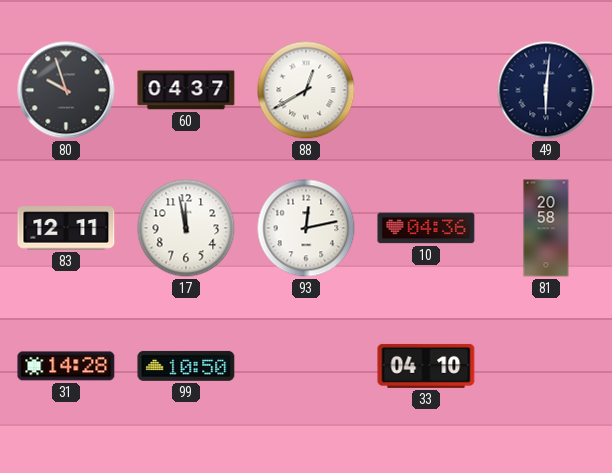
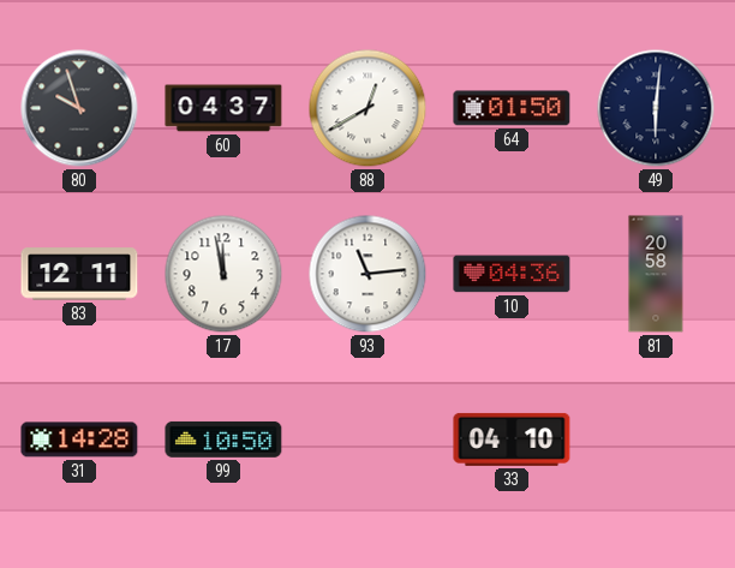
64: none -> 01:50
93: 12:13 -> 11:14
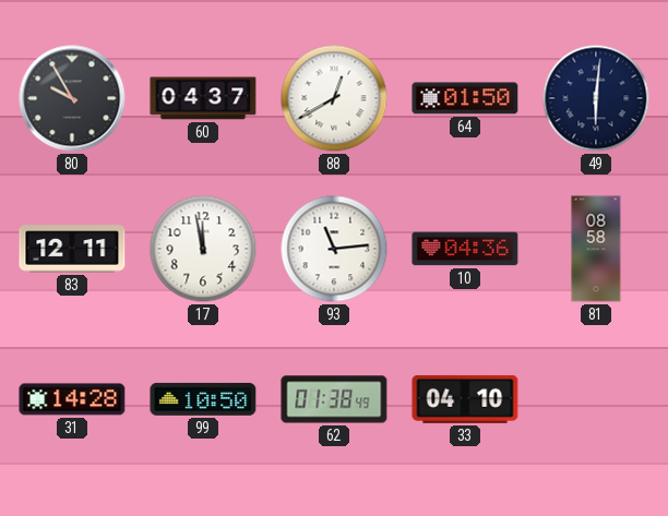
80: 9:57 -> 9:55
81: 20:58 -> 08:58
62: none -> 01:38
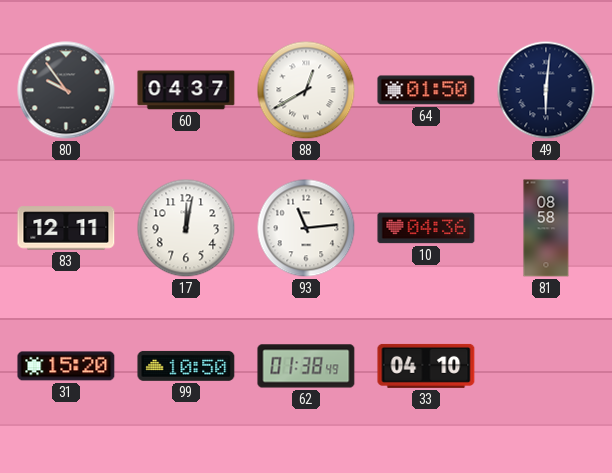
80: 9:55 -> 9:54
17: 11:58 -> 12:02
31: 14:28 -> 15:20
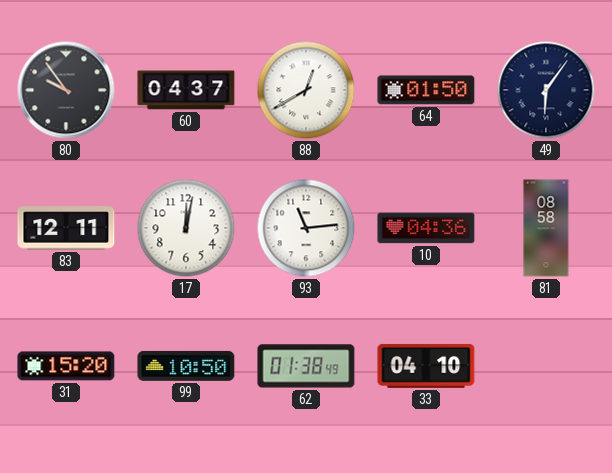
49: 6:01 -> 6:06
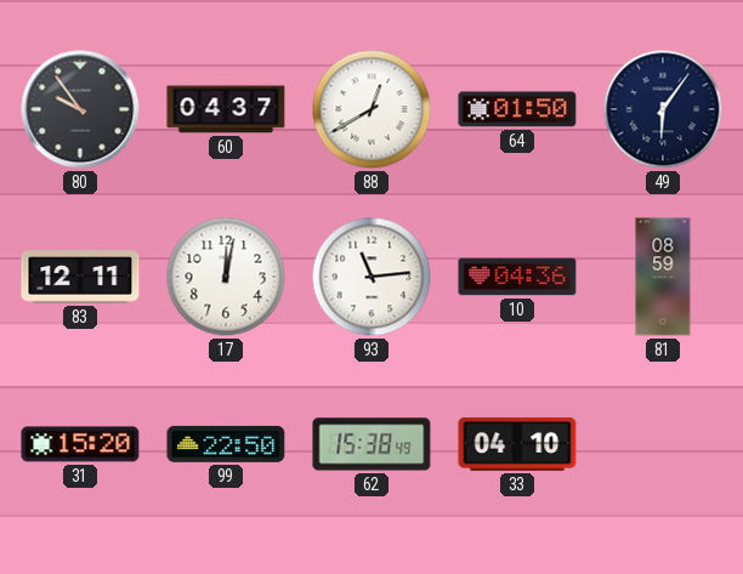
81: 08:58 -> 08:59
99: 10:50 -> 22:50
62: 01:38 -> 15:38
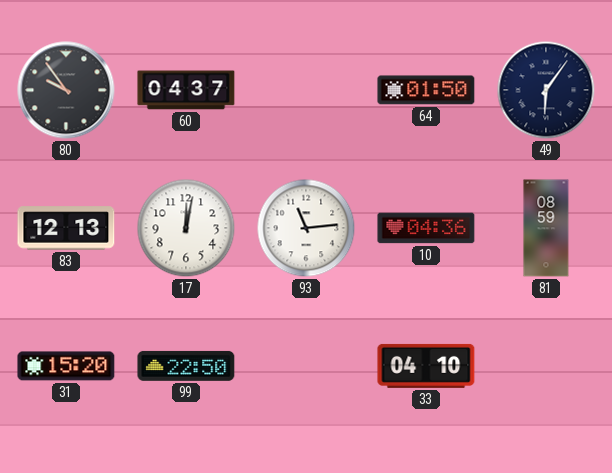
88: 12:40 -> none
83: 12:11 -> 12:13
62: 15:38 -> none
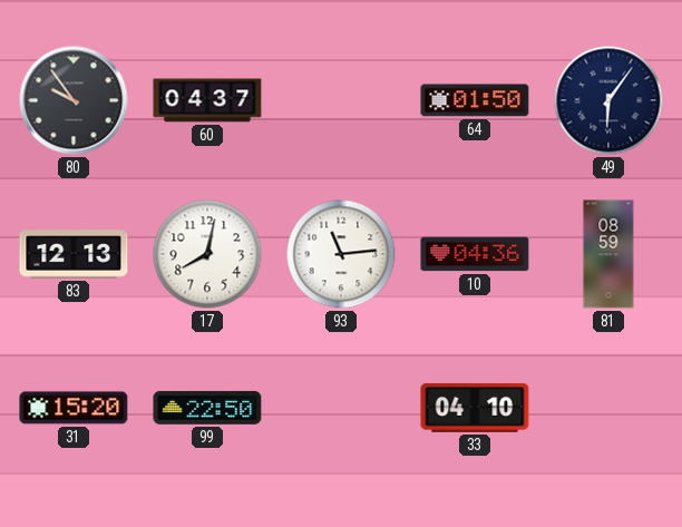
17: 12:02 -> 8:02
